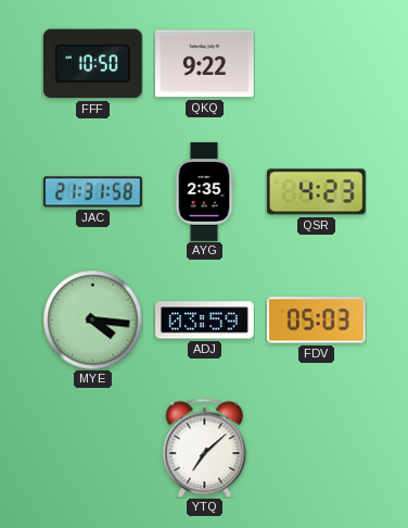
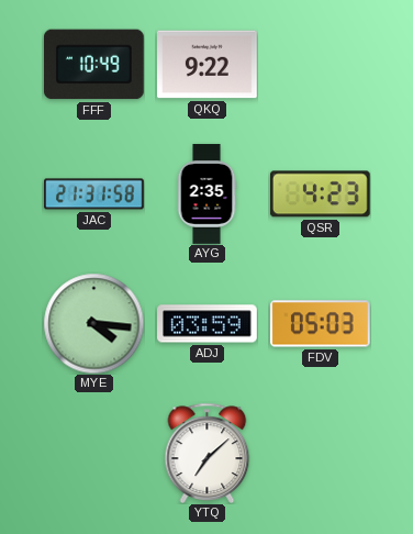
FFF: 10:50 -> 10:49
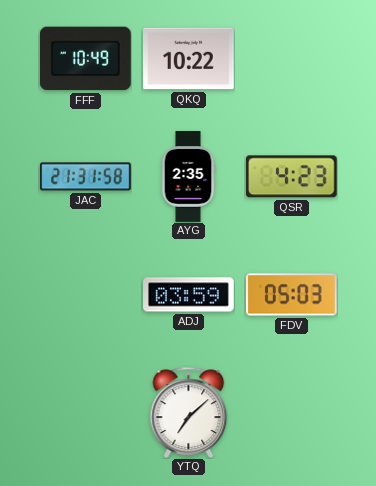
QKQ: 9:22 -> 10:22
MYE: 4:16 -> none
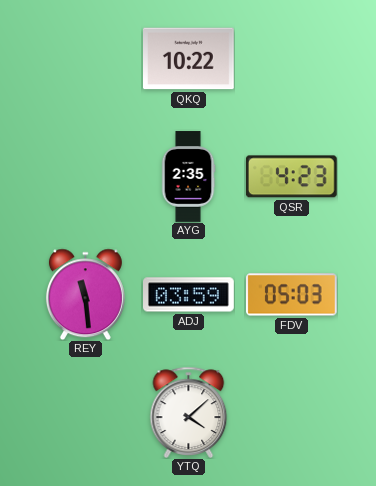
FFF: 10:49 -> none
JAC: 21:31 -> none
REY: none -> 11:29
YTQ: 7:08 -> 4:08
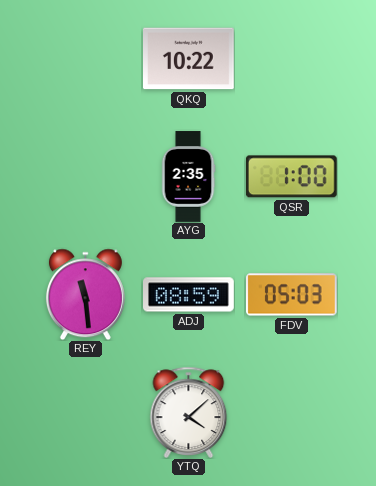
QSR: 4:23 -> 1:00
ADJ: 03:59 -> 08:59
